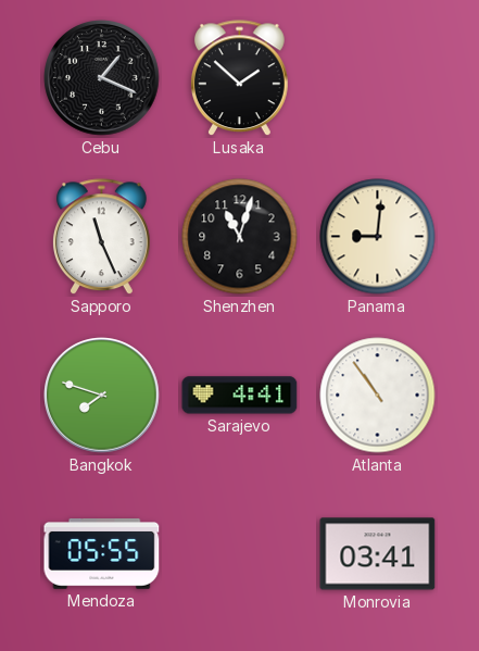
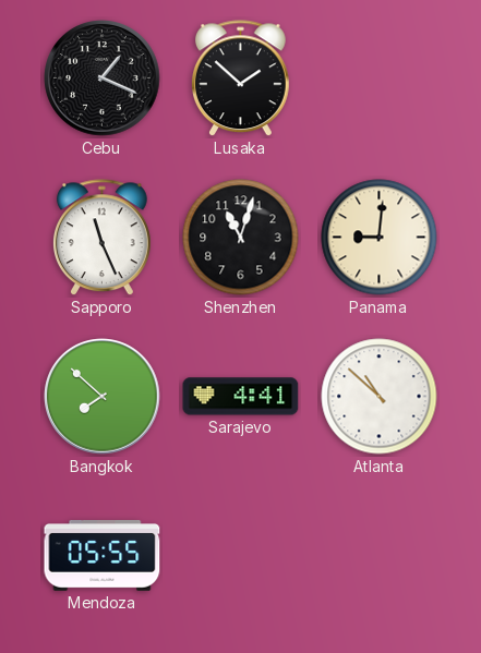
Bangkok: 7:48 -> 7:52
Atlanta: 10:54 -> 10:52
Monrovia: 03:41 -> none
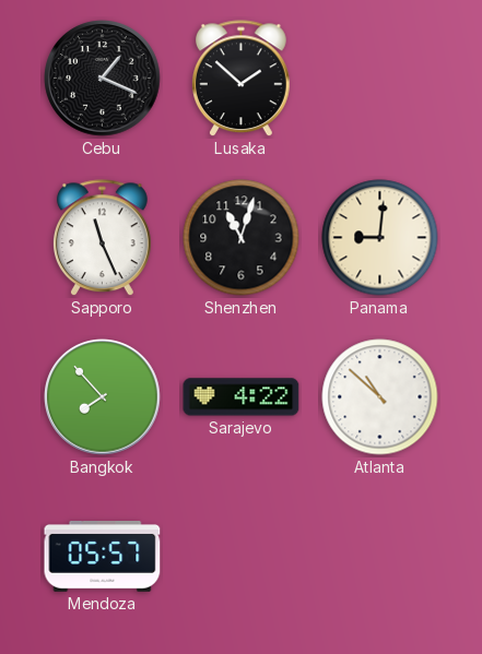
Bangkok: 7:52 -> 7:53
Sarajevo: 4:41 -> 4:22
Mendoza: 05:55 -> 05:57
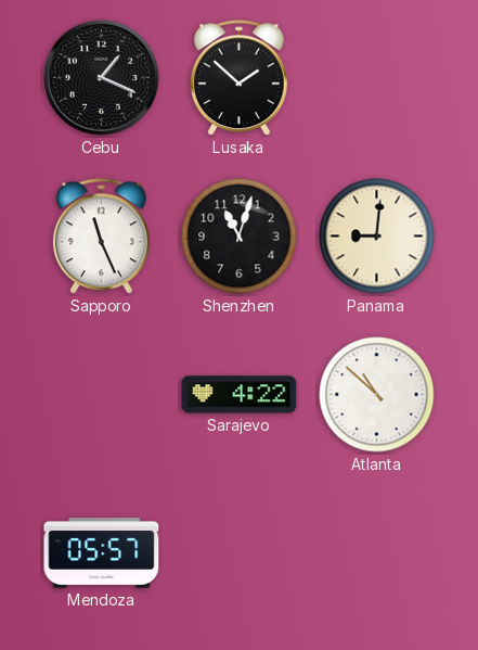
Bangkok: 7:53 -> none
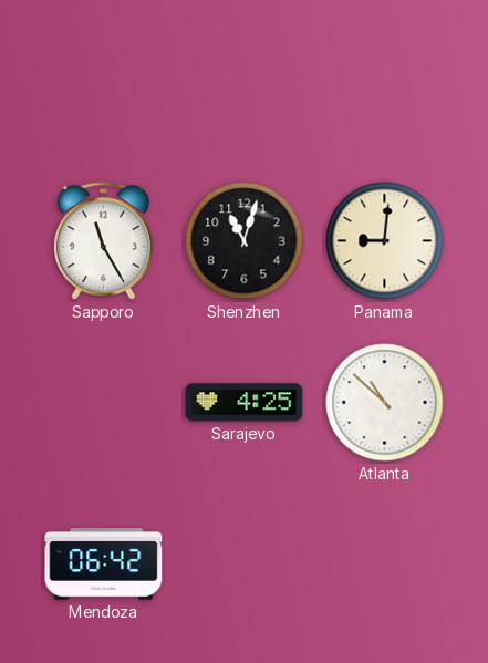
Cebu: 1:19 -> none
Lusaka: 1:52 -> none
Sapporo: 11:26 -> 11:25
Sarajevo: 4:22 -> 4:25
Mendoza: 05:57 -> 06:42
